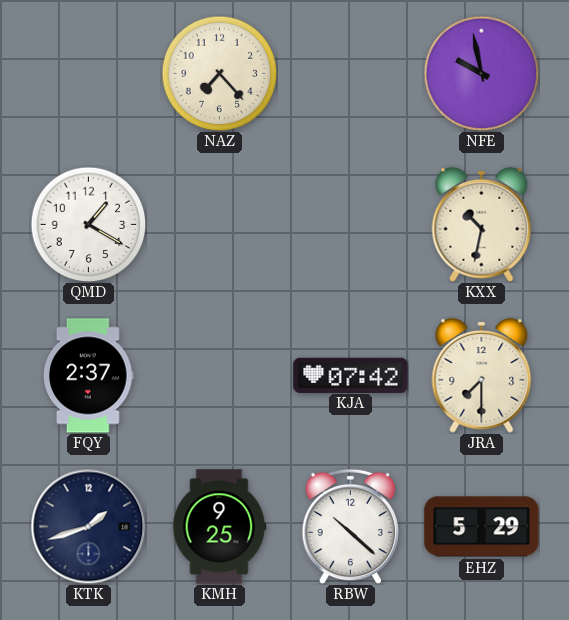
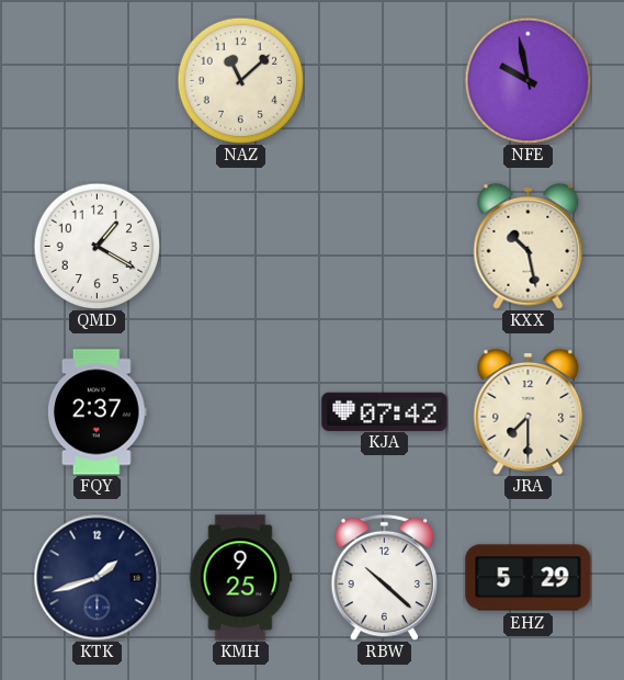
NAZ: 7:23 -> 11:08
KXX: 10:32 -> 10:28
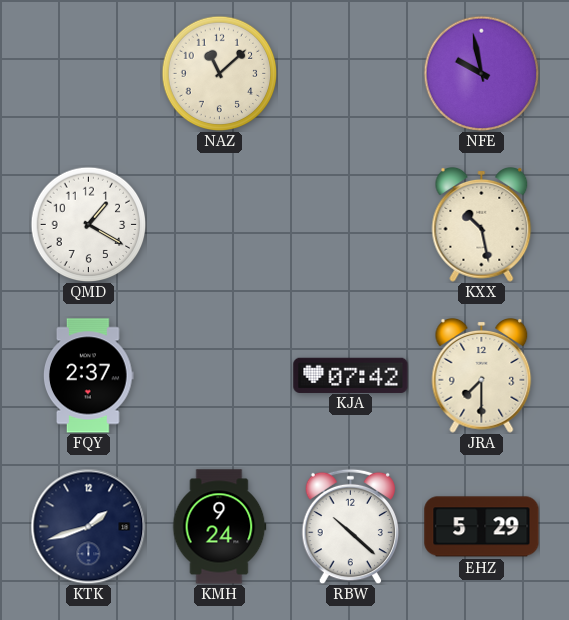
KMH: 9:25 -> 9:24
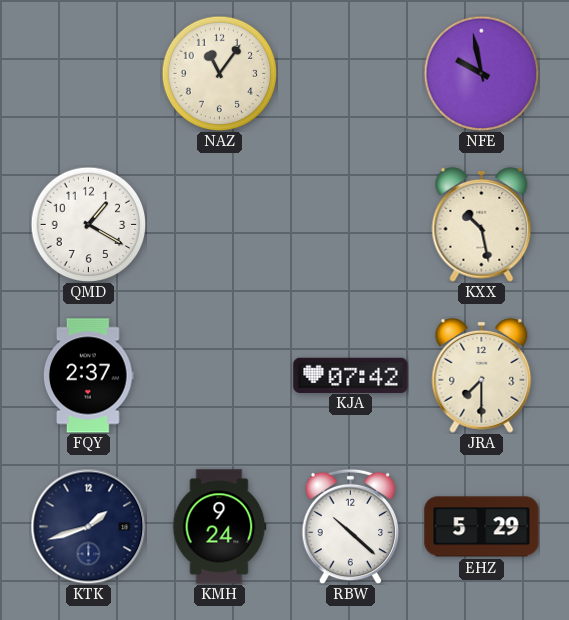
NAZ: 11:08 -> 11:06
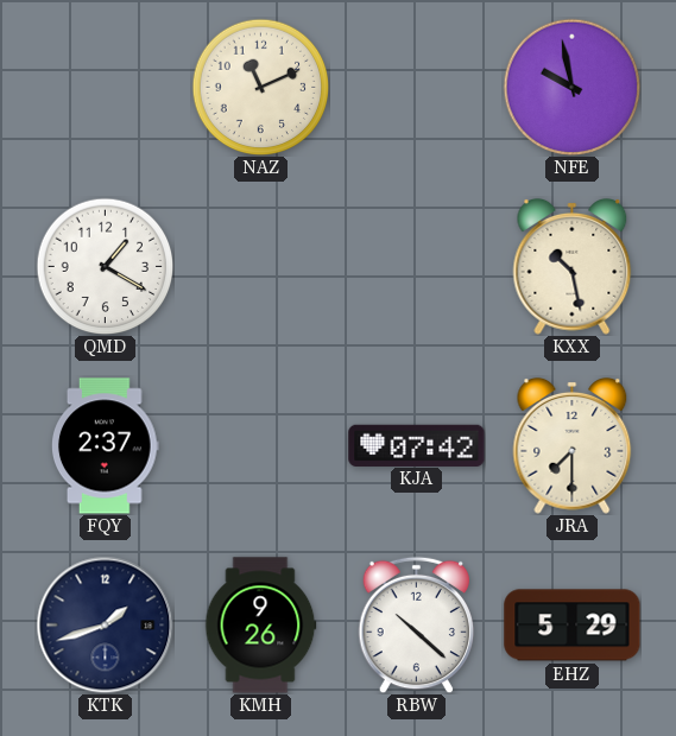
NAZ: 11:06 -> 11:11
KMH: 9:24 -> 9:26
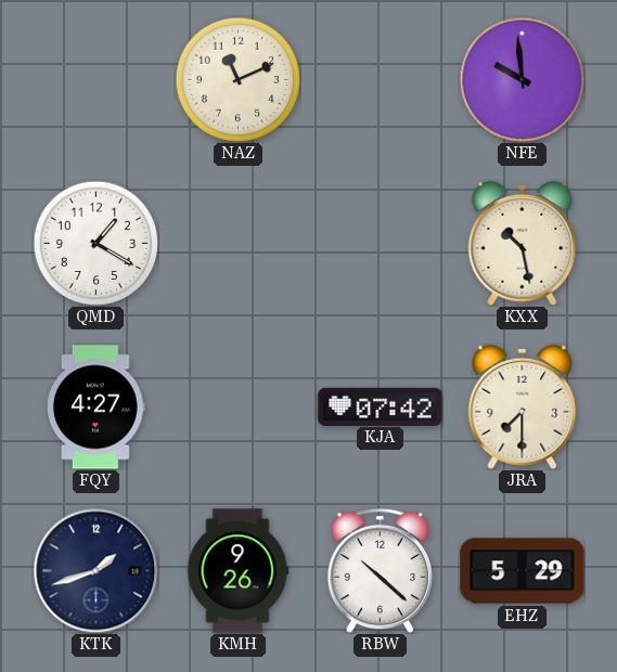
NFE: 9:58 -> 9:59
FQY: 2:37 -> 4:27
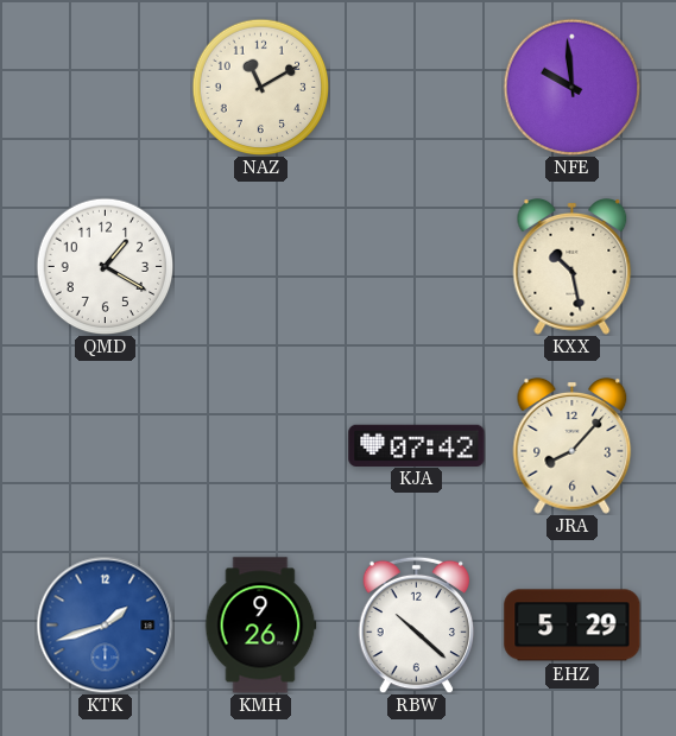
NAZ: 11:11 -> 11:10
FQY: 4:27 -> none
JRA: 7:30 -> 8:07
KTK dial: navy -> blue
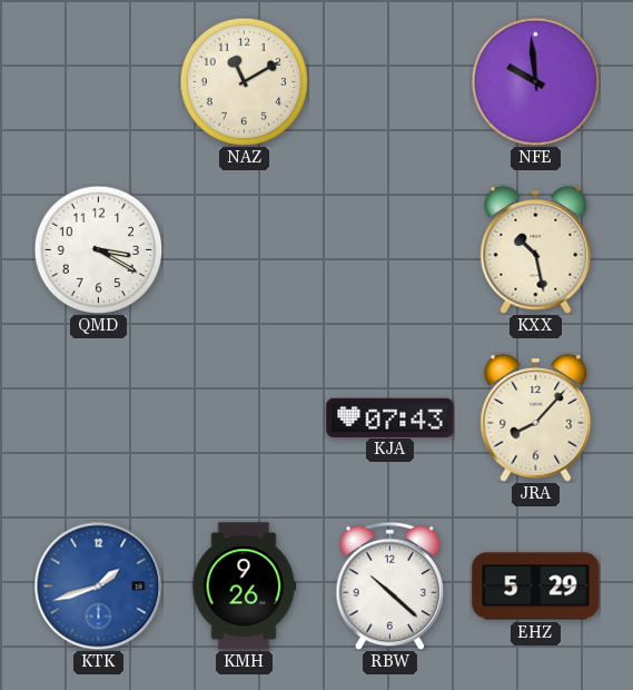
QMD: 1:20 -> 3:20
KJA: 07:42 -> 07:43
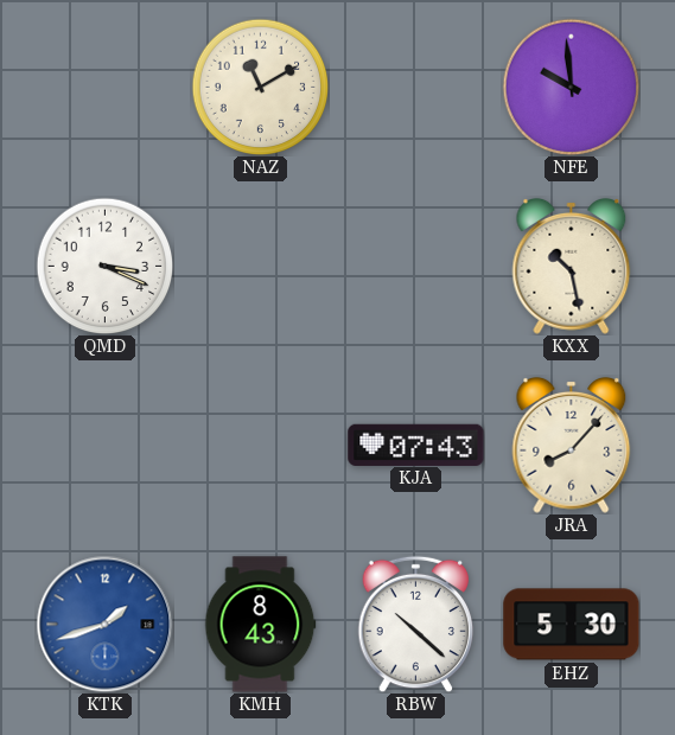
QMD: 3:20 -> 3:19
KMH: 9:26 -> 8:43
EHZ: 5:29 -> 5:30
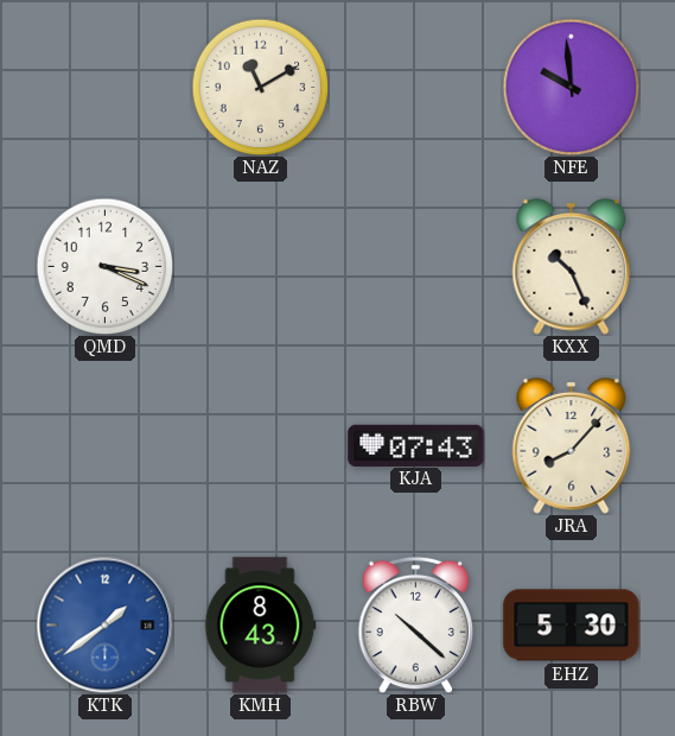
KXX: 10:28 -> 10:26
KTK: 1:42 -> 1:39
